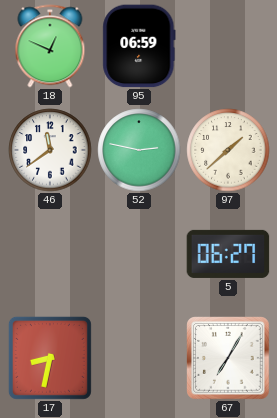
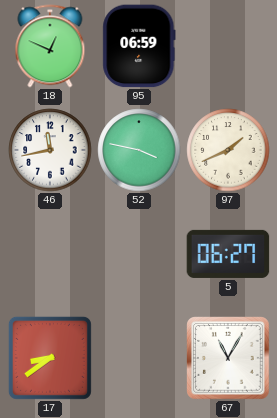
46: 11:39 -> 11:43
52: 2:47 -> 3:47
97: 1:38 -> 1:41
17: 8:32 -> 8:39
67: 7:05 -> 11:05
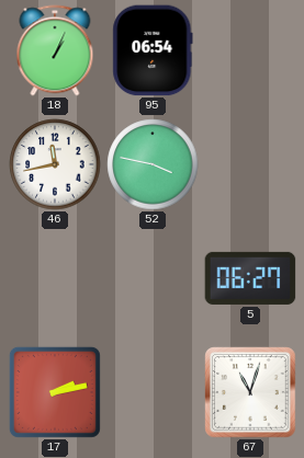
18: 12:49 -> 1:04
95: 06:59 -> 06:54
97: 1:41 -> none
17: 8:39 -> 2:13
67: 11:05 -> 11:03
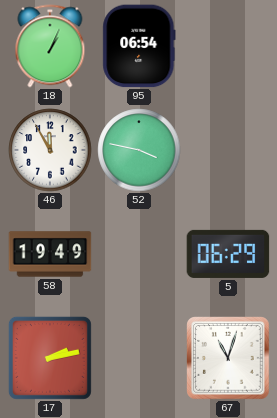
46: 11:43 -> 11:55
58: none -> 19:49
5: 06:27 -> 06:29
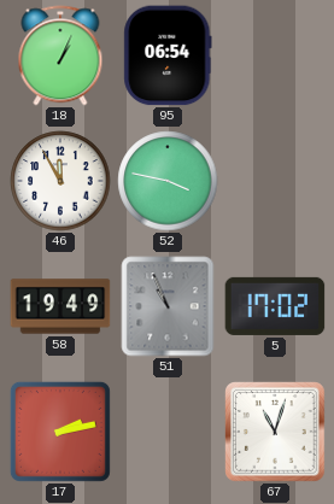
51: none -> 10:56
5: 06:29 -> 17:02
